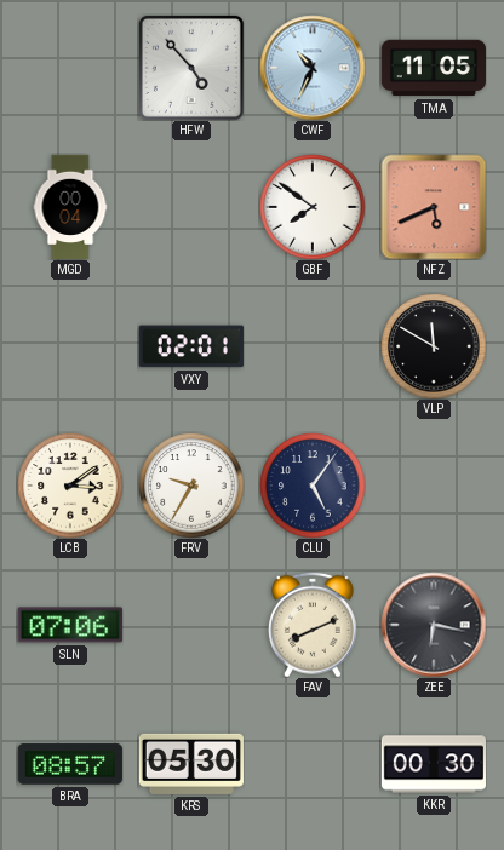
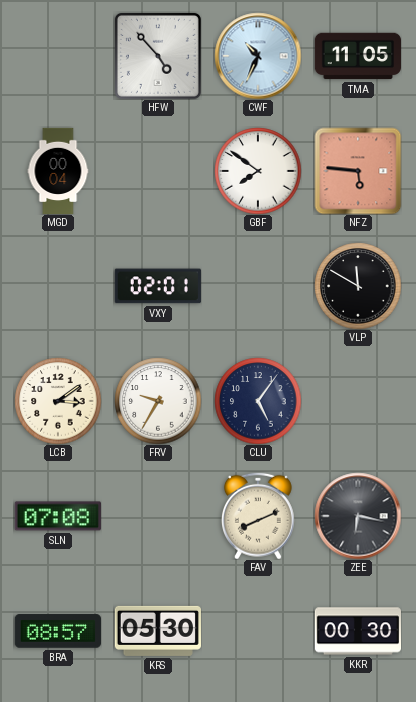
NFZ: 5:41 -> 5:46
SLN: 07:06 -> 07:08
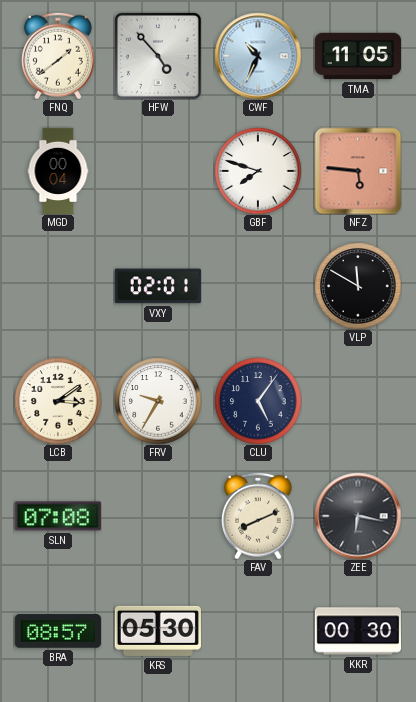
FNQ: none -> 1:39
GBF: 7:51 -> 7:48
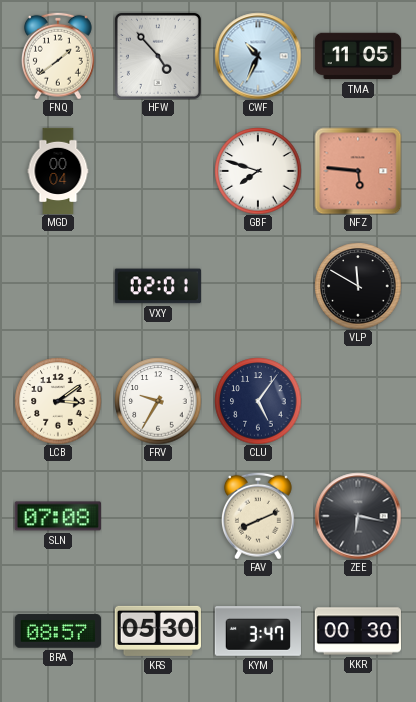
KYM: none -> 3:47
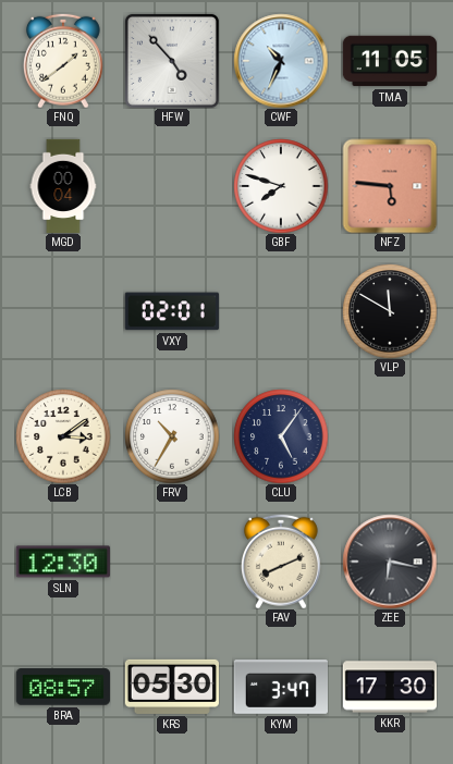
FRV: 9:35 -> 10:35
SLN: 07:08 -> 12:30
KKR: 00:30 -> 17:30
